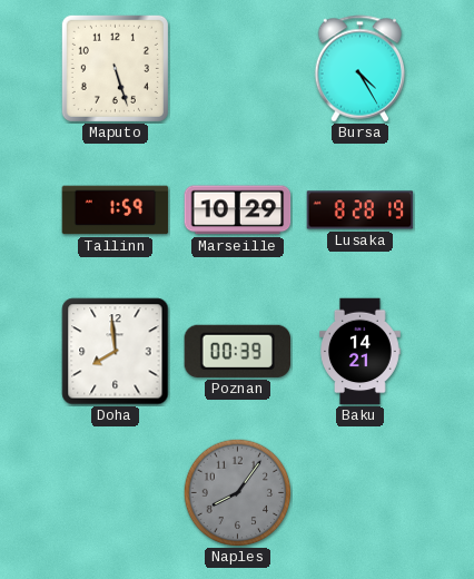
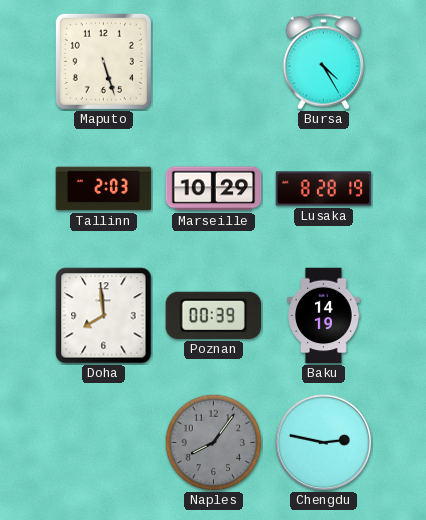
Tallinn: 1:59 -> 2:03
Baku: 14:21 -> 14:19
Chengdu: none -> 2:47
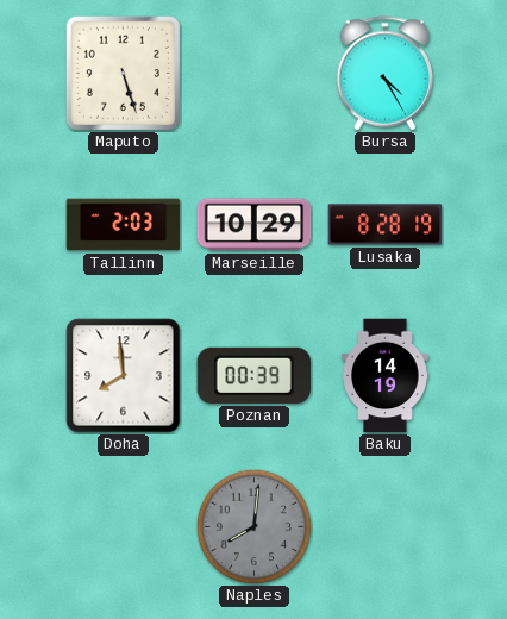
Naples: 8:06 -> 8:01
Chengdu: 2:47 -> none
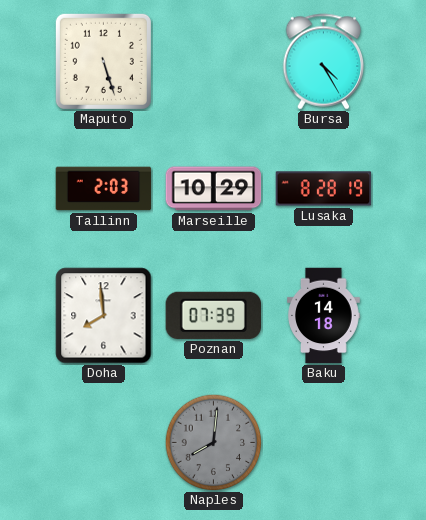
Poznan: 00:39 -> 07:39
Baku: 14:19 -> 14:18
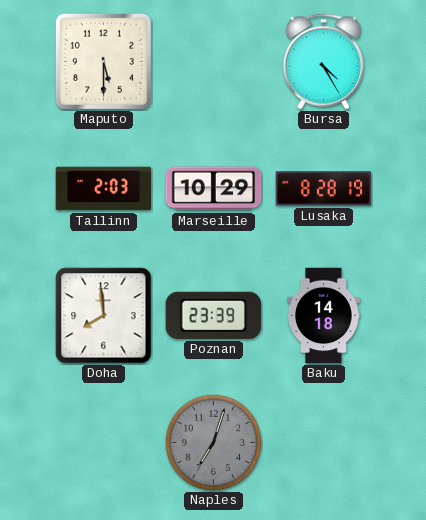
Maputo: 5:27 -> 5:30
Poznan: 07:39 -> 23:39
Naples: 8:01 -> 7:03
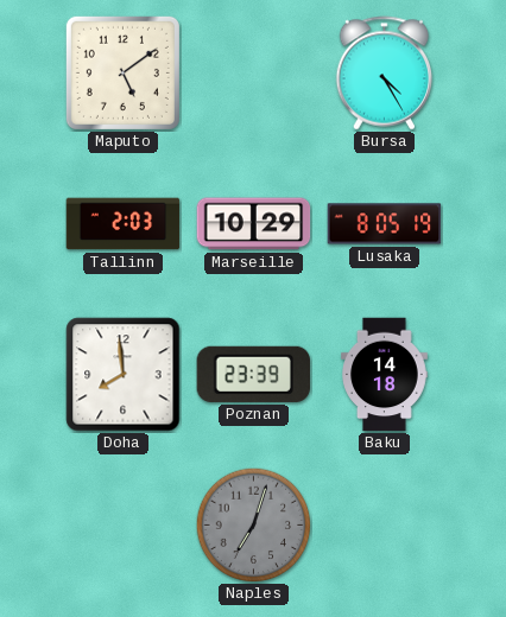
Maputo: 5:30 -> 5:09
Lusaka: 8:28 -> 8:05
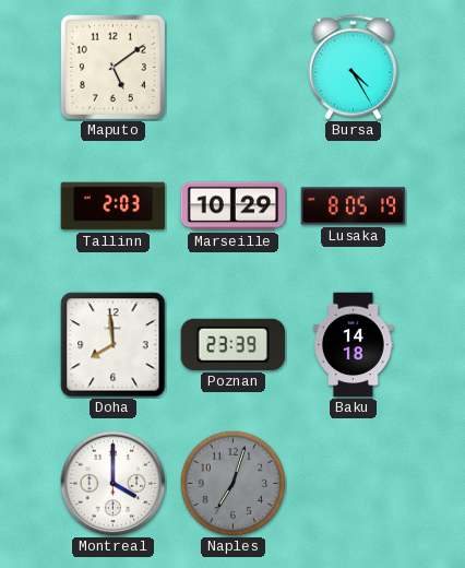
Montreal: none -> 4:00
